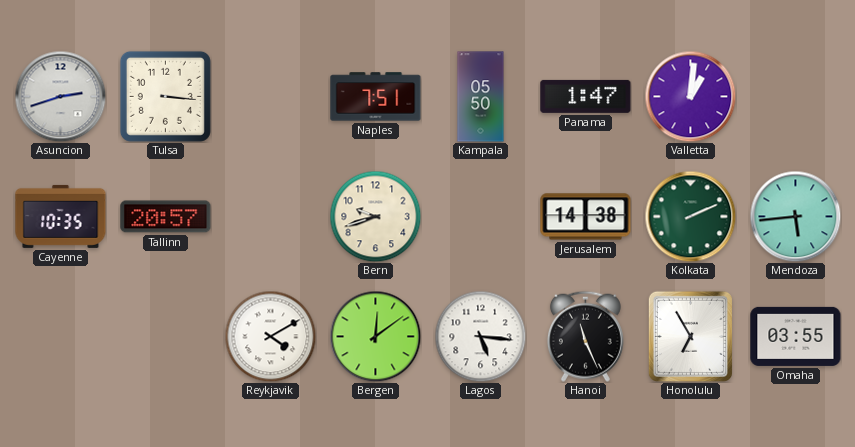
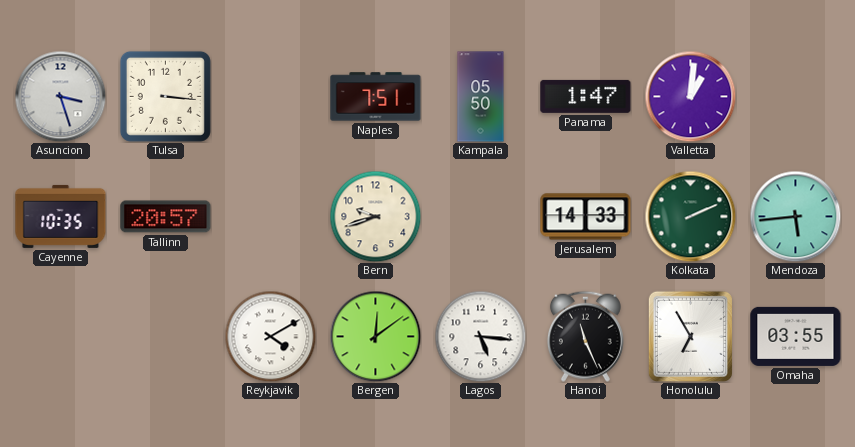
Asuncion: 2:42 -> 3:27
Jerusalem: 14:38 -> 14:33
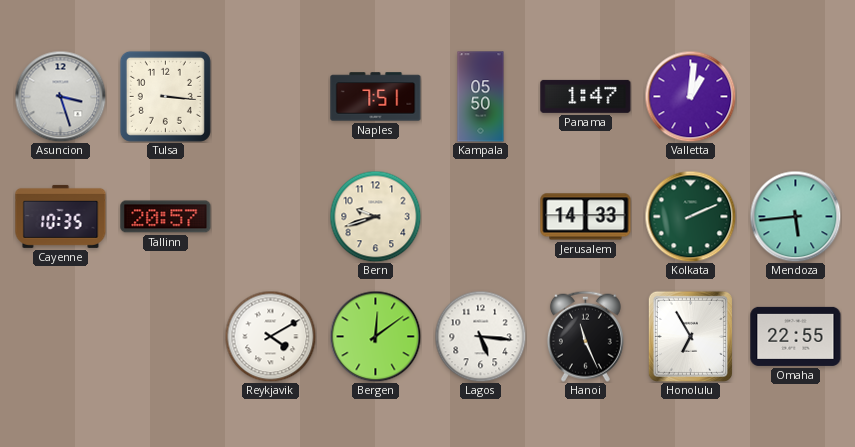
Omaha: 03:55 -> 22:55
